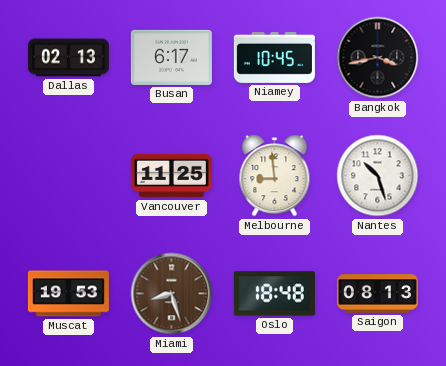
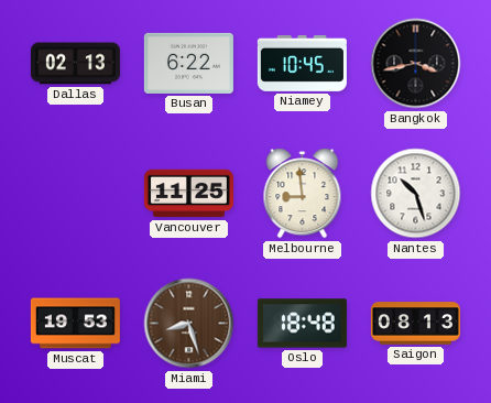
Busan: 6:17 -> 6:22
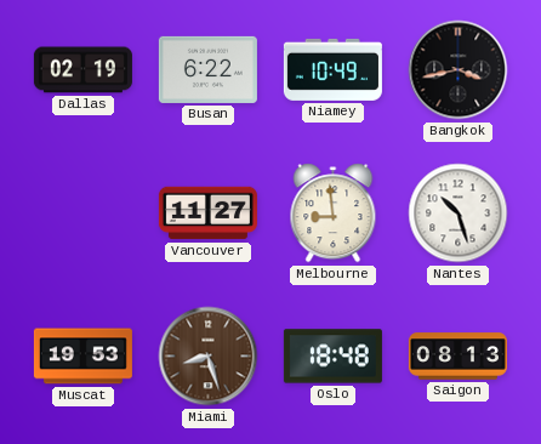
Dallas: 02:13 -> 02:19
Niamey: 10:45 -> 10:49
Vancouver: 11:25 -> 11:27
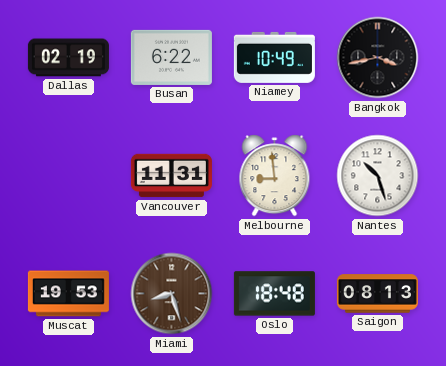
Vancouver: 11:27 -> 11:31
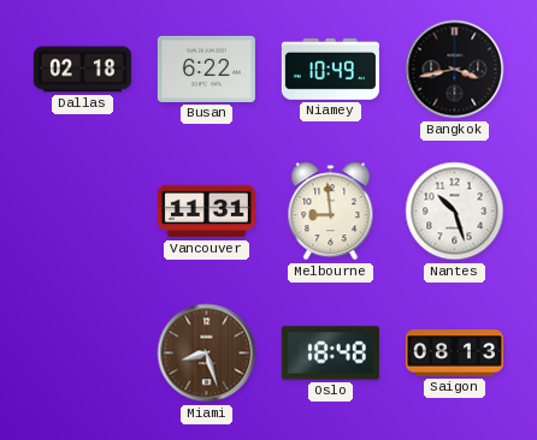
Dallas: 02:19 -> 02:18
Muscat: 19:53 -> none
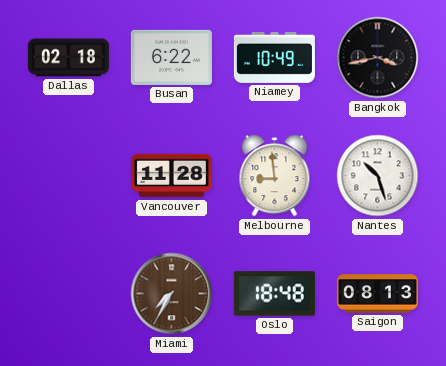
Vancouver: 11:31 -> 11:28
Miami: 8:27 -> 7:35
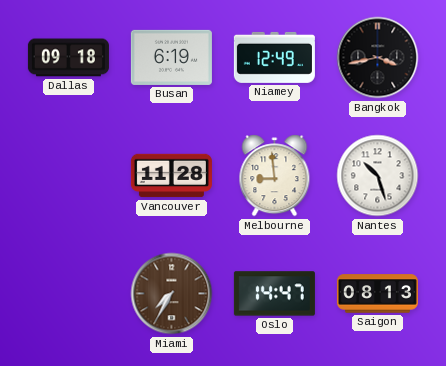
Dallas: 02:18 -> 09:18
Busan: 6:22 -> 6:19
Niamey: 10:49 -> 12:49
Oslo: 18:48 -> 14:47
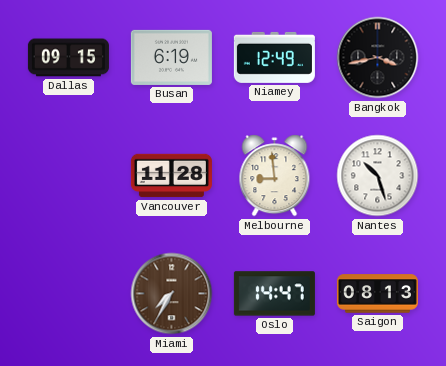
Dallas: 09:18 -> 09:15
